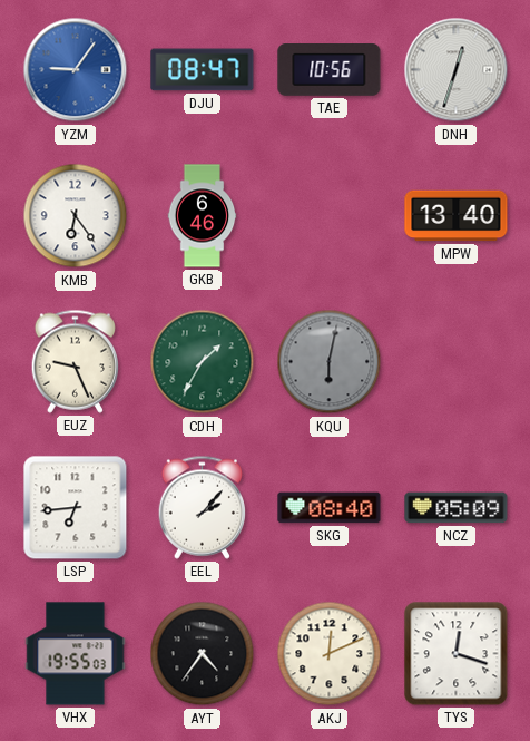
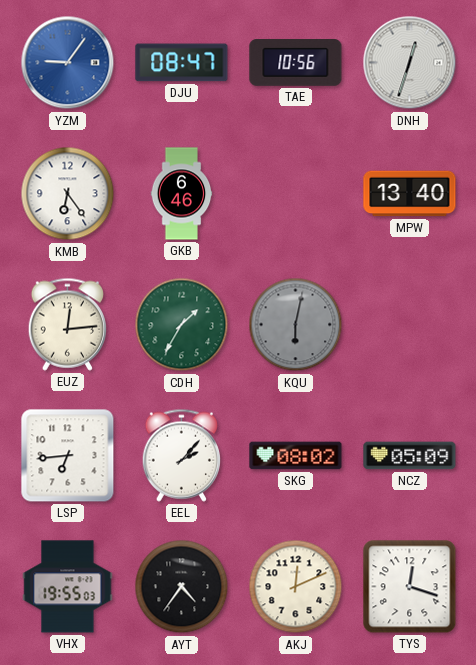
EUZ: 9:26 -> 12:14
SKG: 08:40 -> 08:02
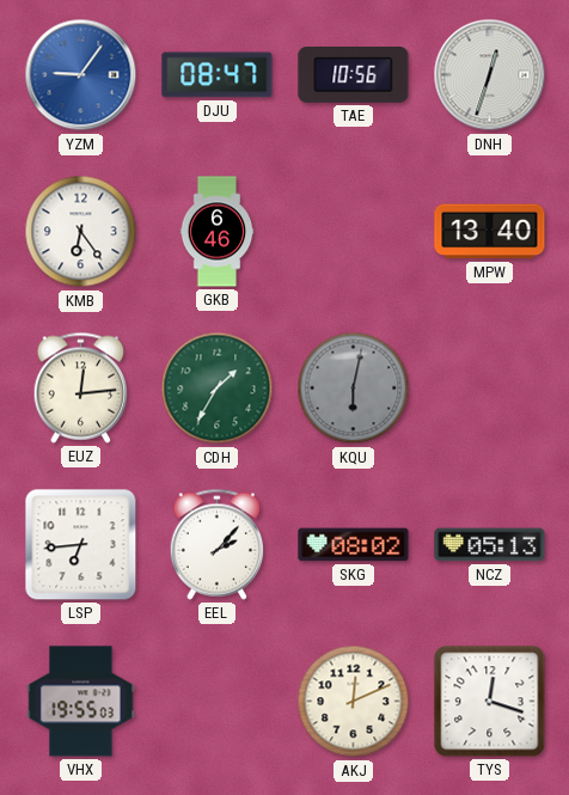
NCZ: 05:09 -> 05:13
AYT: 4:36 -> none
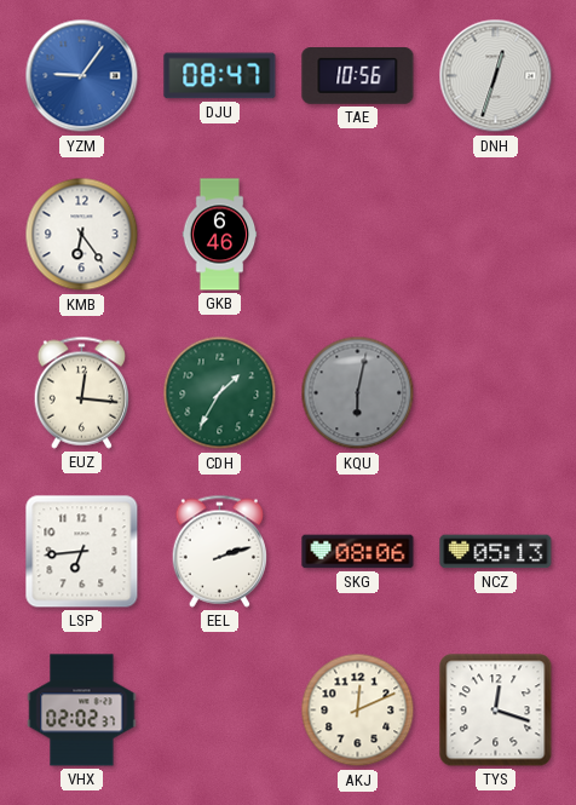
MPW: 13:40 -> none
EUZ: 12:14 -> 12:16
EEL: 2:07 -> 2:12
SKG: 08:02 -> 08:06
VHX: 19:55 -> 02:02
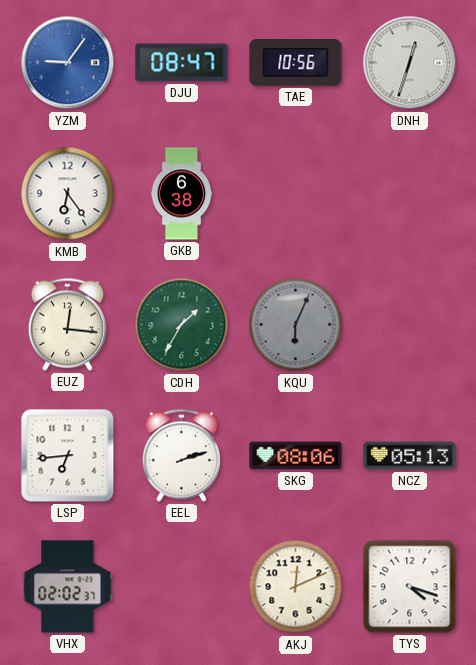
GKB: 6:46 -> 6:38
KQU: 6:02 -> 6:04
TYS: 12:18 -> 4:18
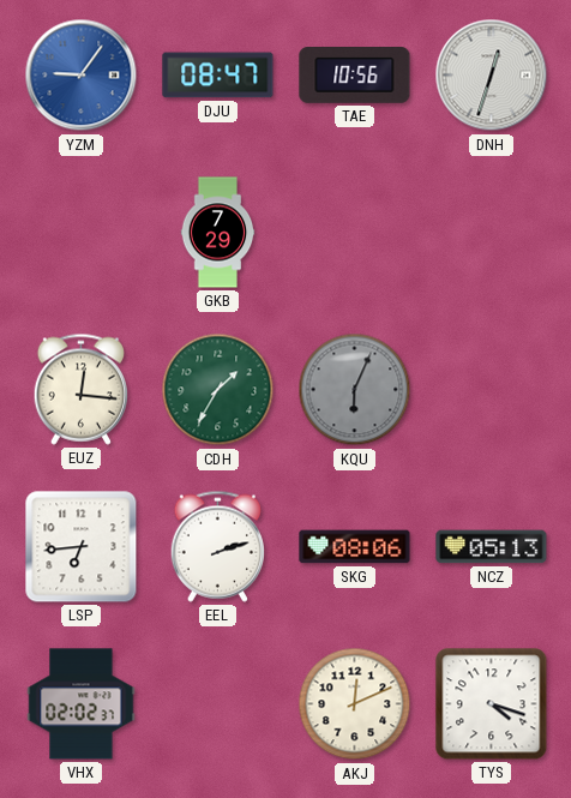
KMB: 6:24 -> none
GKB: 6:38 -> 7:29
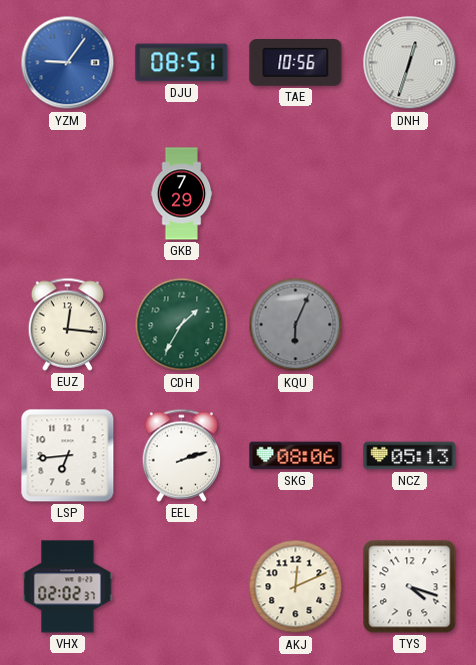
DJU: 08:47 -> 08:51
